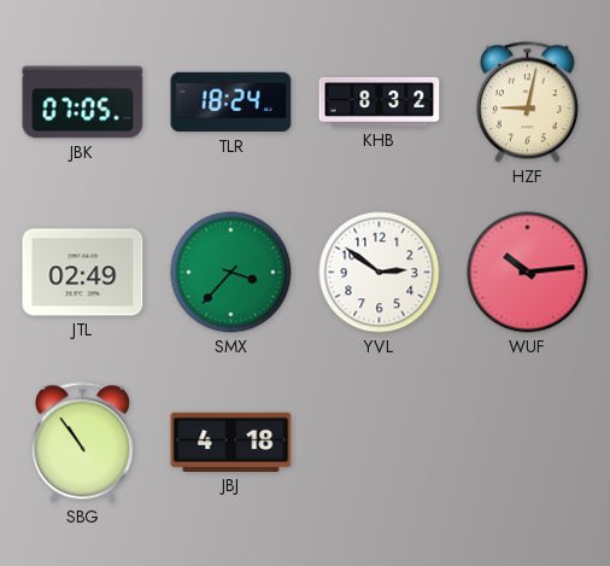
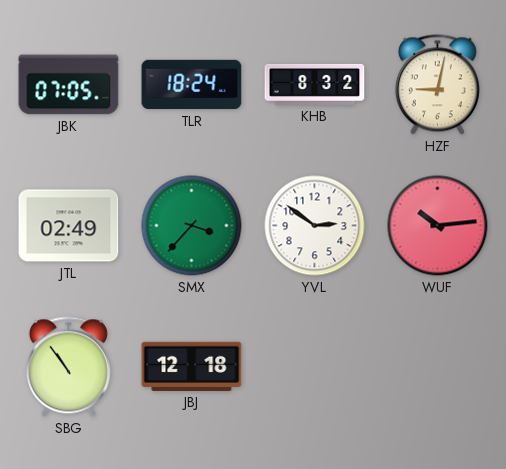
JBJ: 4:18 -> 12:18
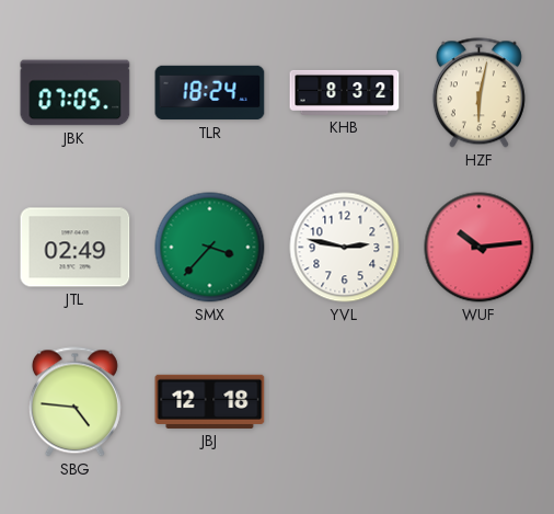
HZF: 9:02 -> 6:02
YVL: 2:51 -> 2:47
SBG: 10:54 -> 4:46
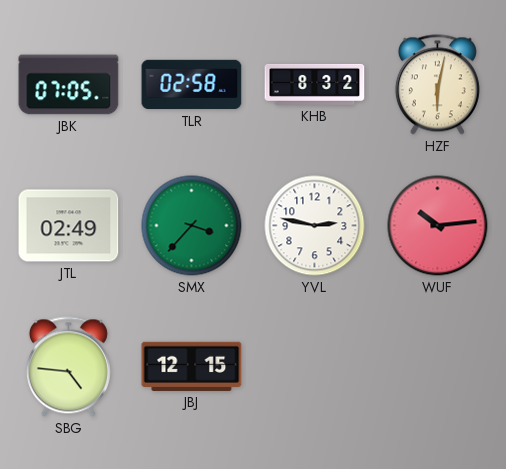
TLR: 18:24 -> 02:58
JBJ: 12:18 -> 12:15
